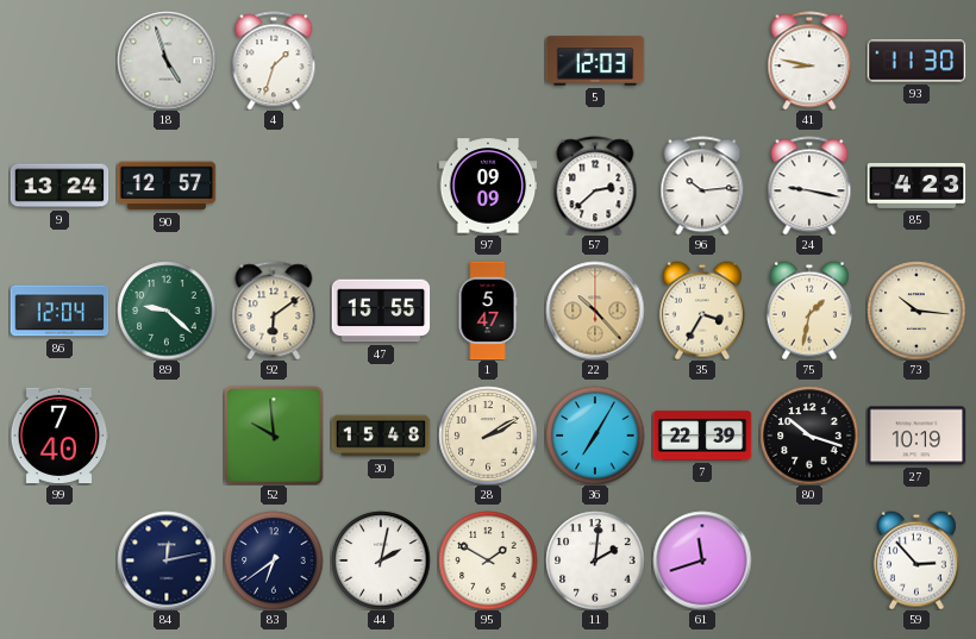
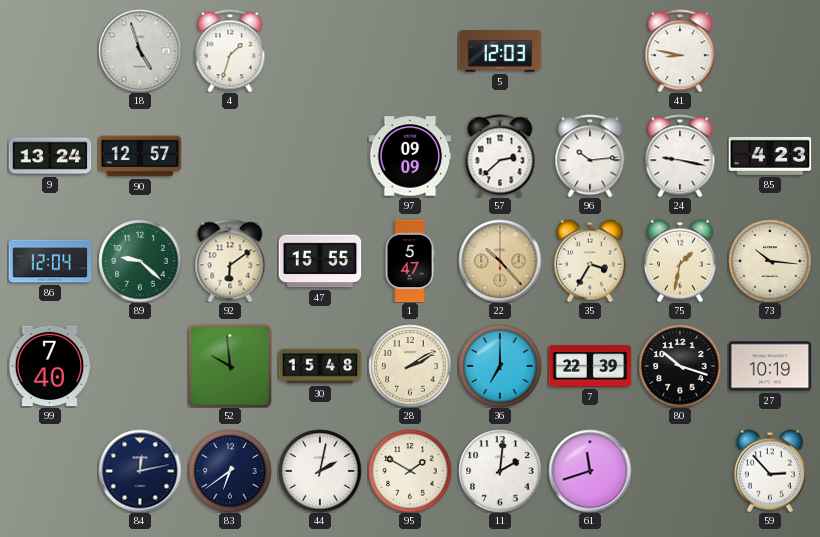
93: 11:30 -> none
36: 7:05 -> 7:00
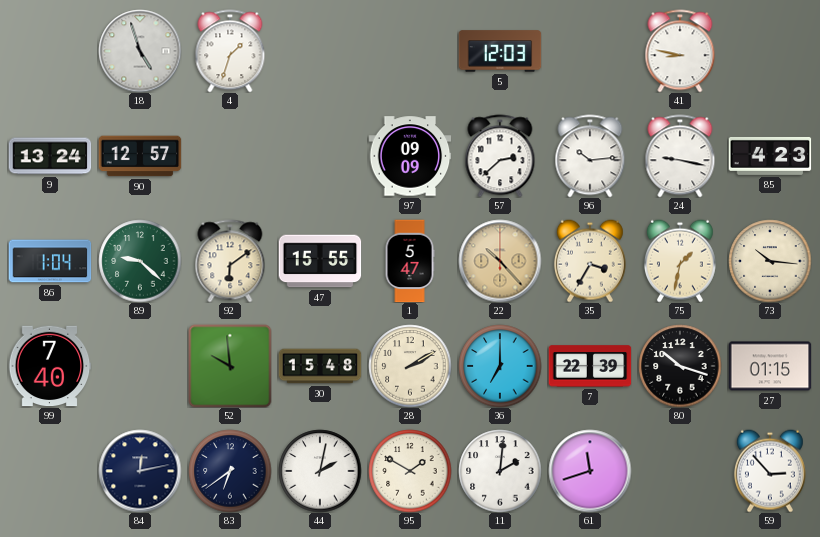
86: 12:04 -> 1:04
27: 10:19 -> 01:15
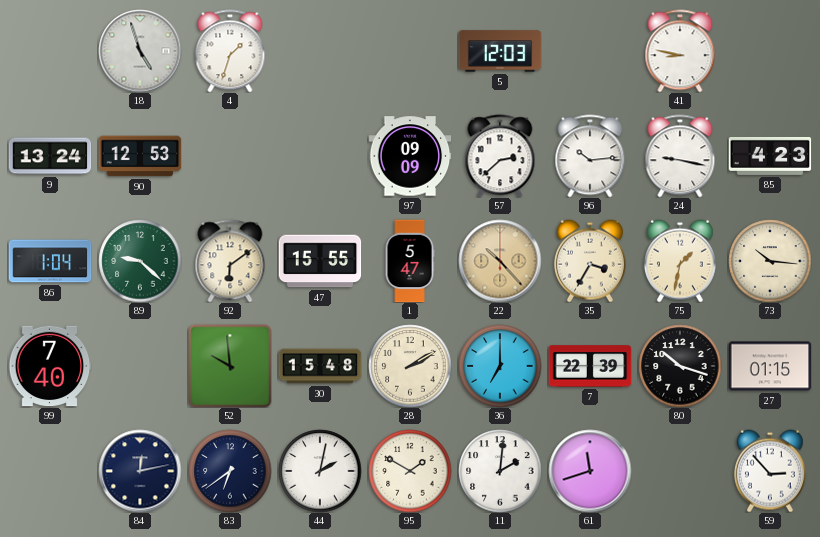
90: 12:57 -> 12:53
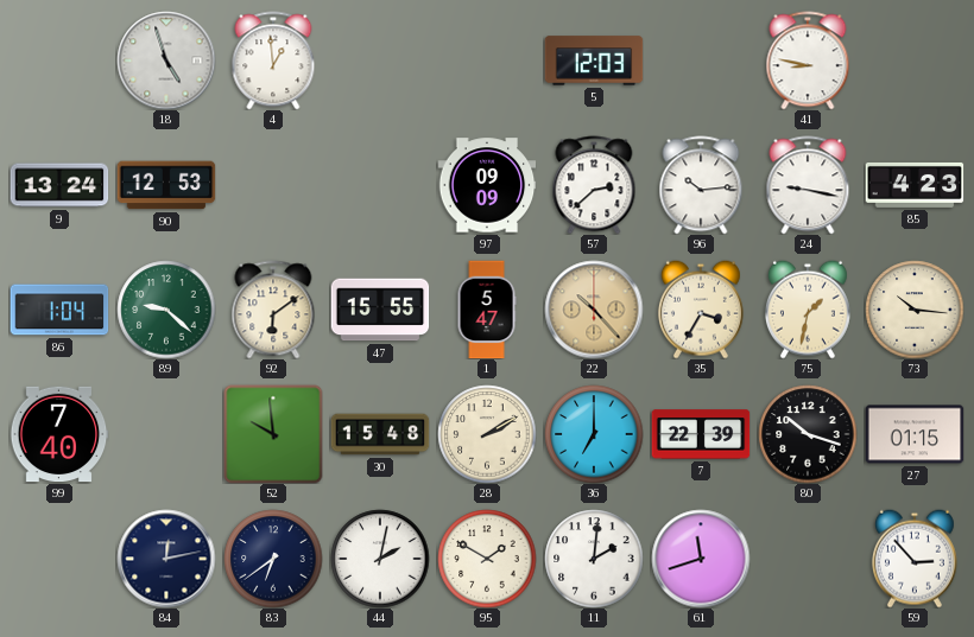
4: 1:33 -> 12:59
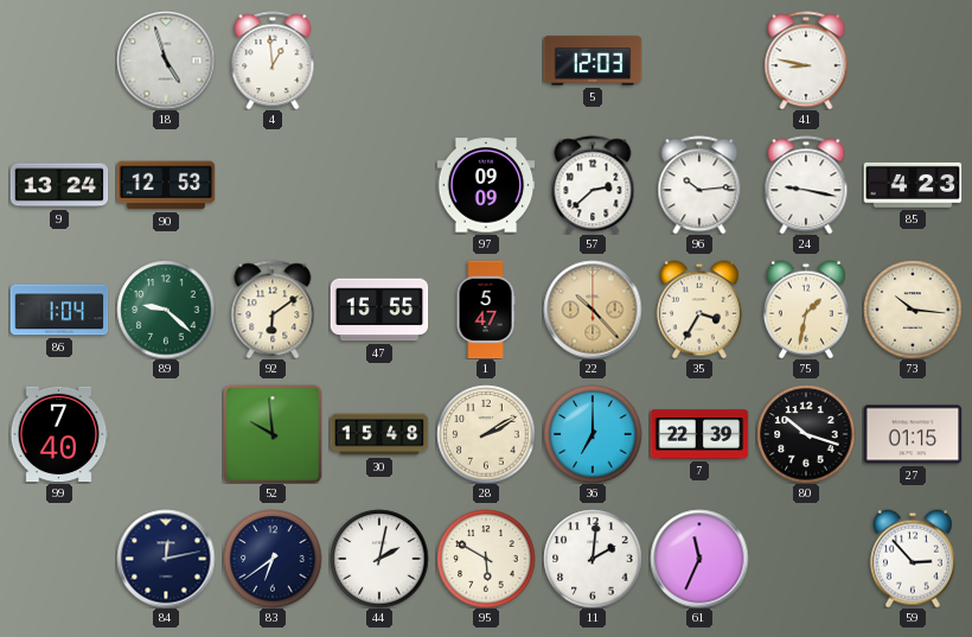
95: 1:50 -> 5:50
61: 11:42 -> 11:34
